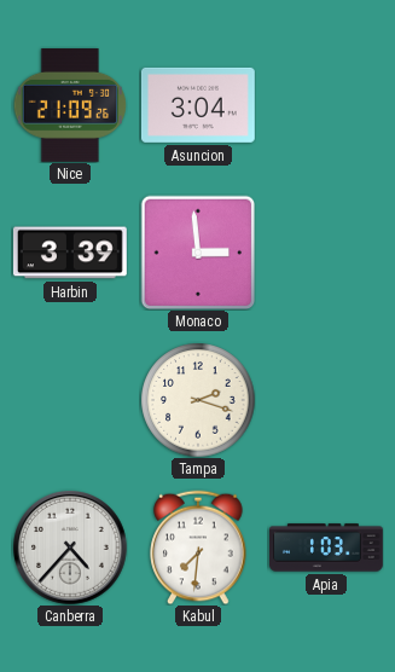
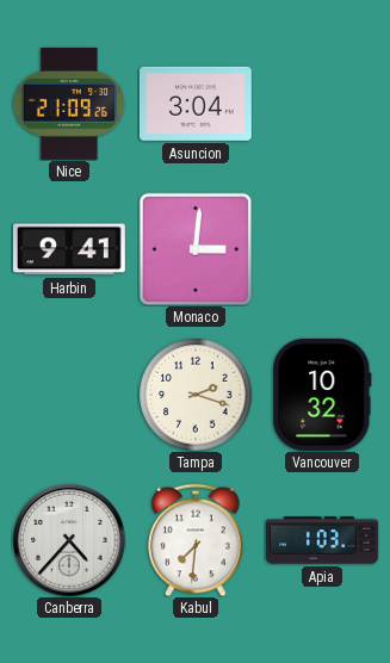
Harbin: 3:39 -> 9:41
Monaco: 2:59 -> 3:01
Vancouver: none -> 10:32
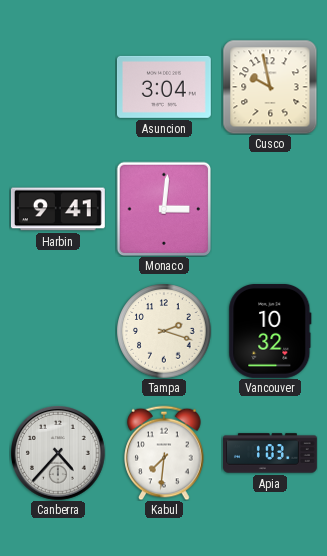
Nice: 21:09 -> none
Cusco: none -> 9:58
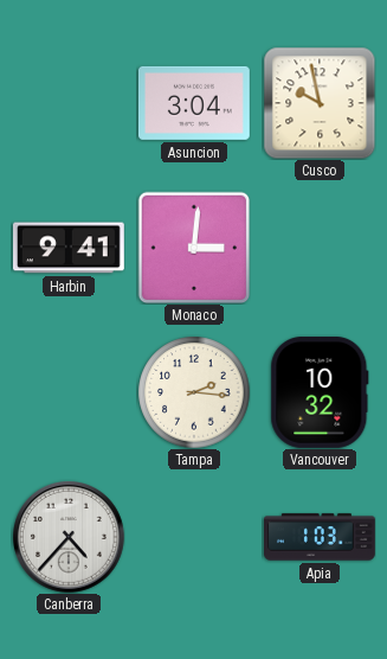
Tampa: 2:18 -> 2:16
Kabul: 7:31 -> none
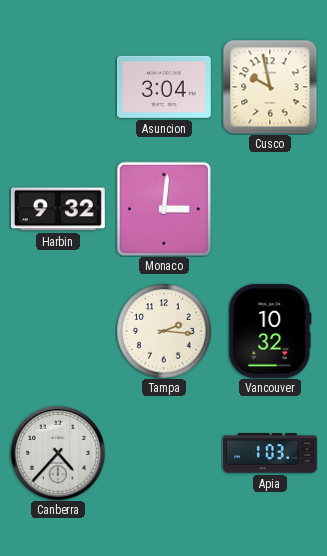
Harbin: 9:41 -> 9:32
